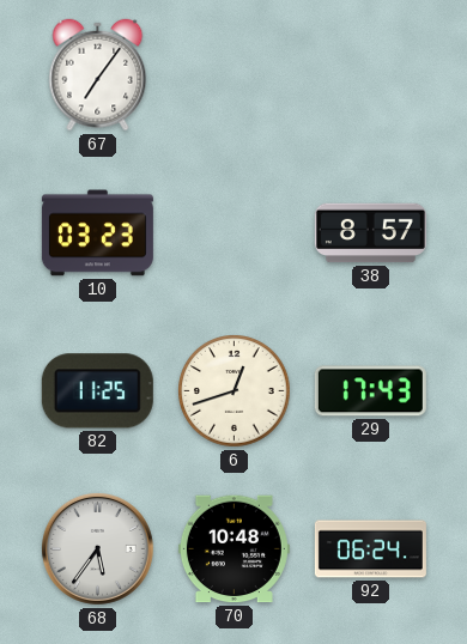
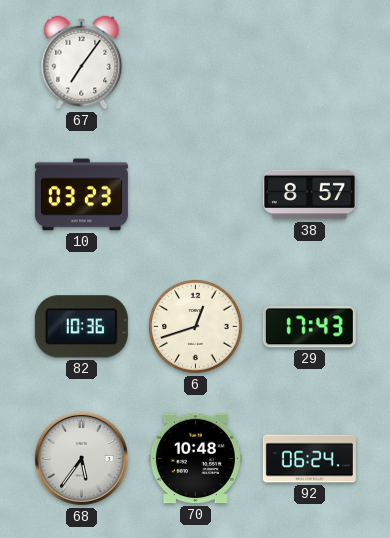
82: 11:25 -> 10:36
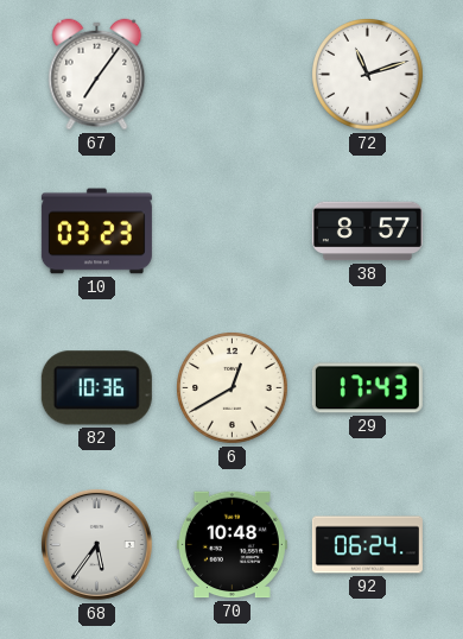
72: none -> 11:12
6: 12:42 -> 12:40
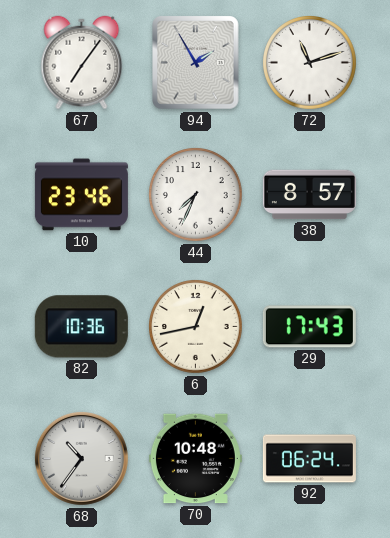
94: none -> 1:55
10: 03:23 -> 23:46
44: none -> 7:34
6: 12:40 -> 12:43
68: 5:36 -> 10:36
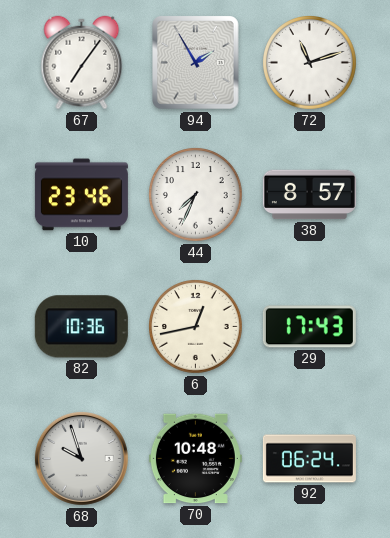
68: 10:36 -> 9:57
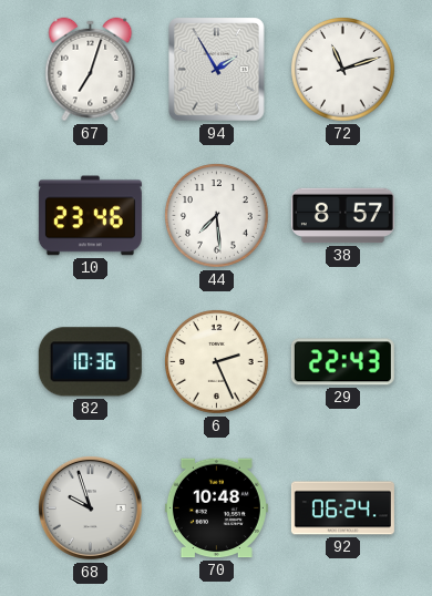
67: 7:06 -> 7:03
44: 7:34 -> 7:29
6: 12:43 -> 2:26
29: 17:43 -> 22:43
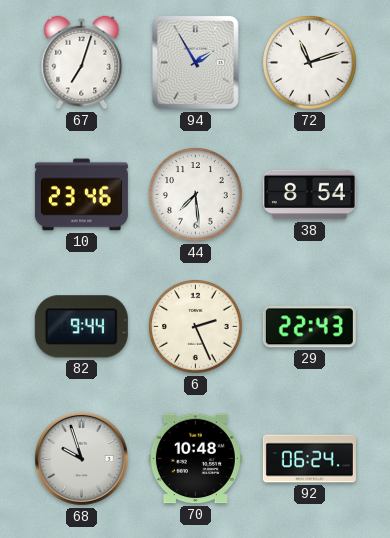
38: 8:57 -> 8:54
82: 10:36 -> 9:44
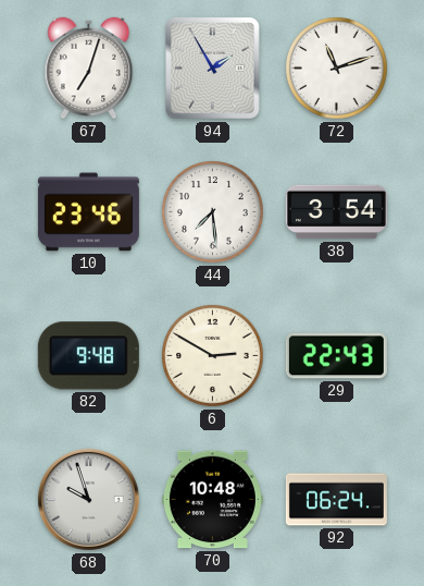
38: 8:54 -> 3:54
82: 9:44 -> 9:48
6: 2:26 -> 2:50
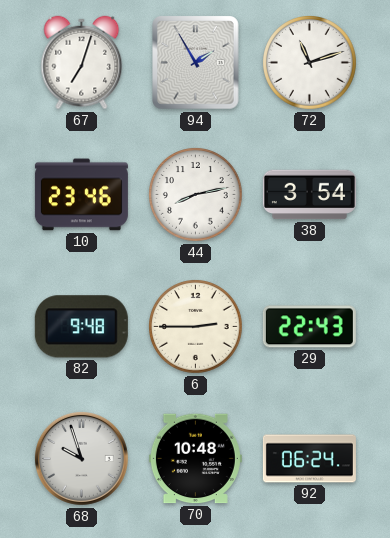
44: 7:29 -> 8:13
6: 2:50 -> 2:45
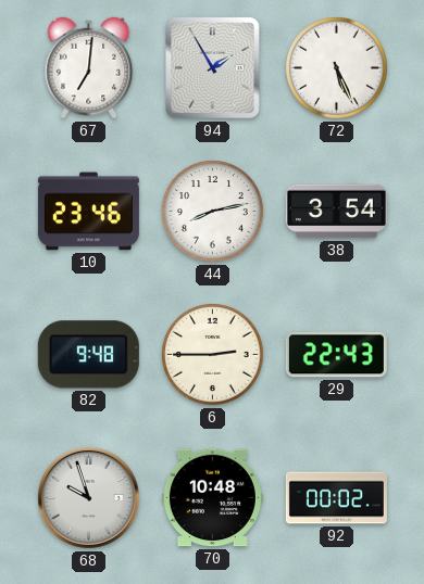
67: 7:03 -> 7:01
72: 11:12 -> 5:26
92: 06:24 -> 00:02
